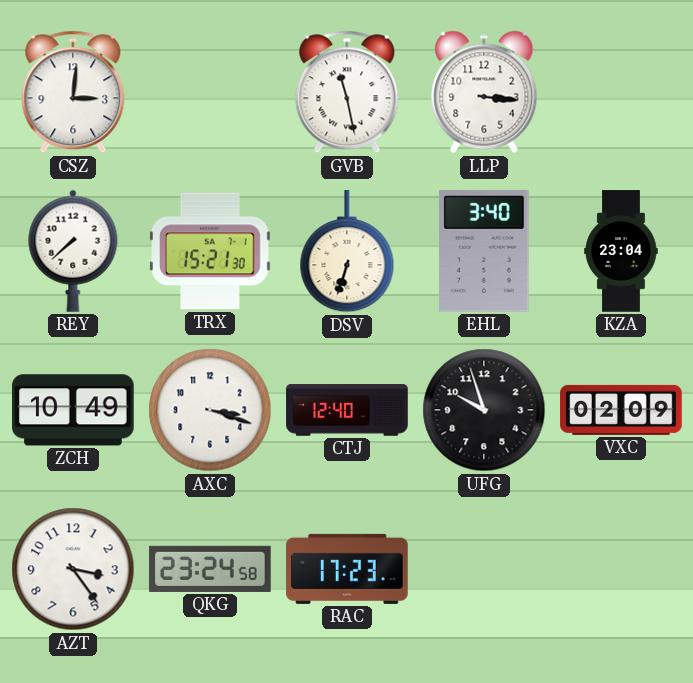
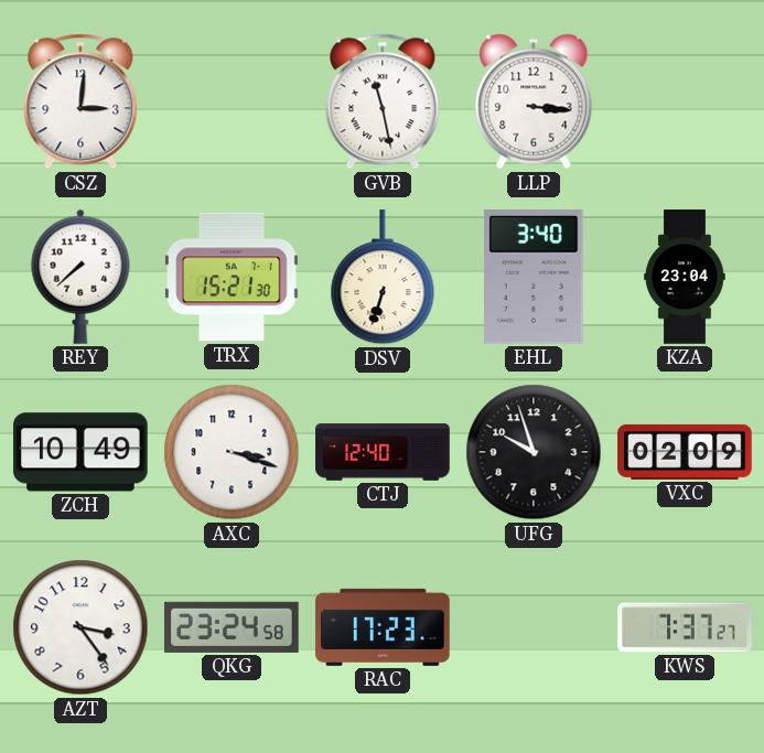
KWS: none -> 7:37
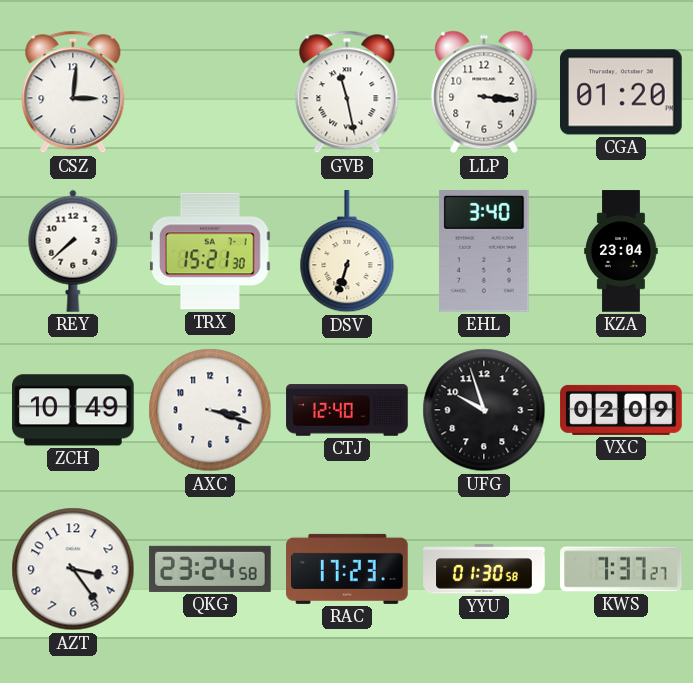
CGA: none -> 01:20
YYU: none -> 01:30
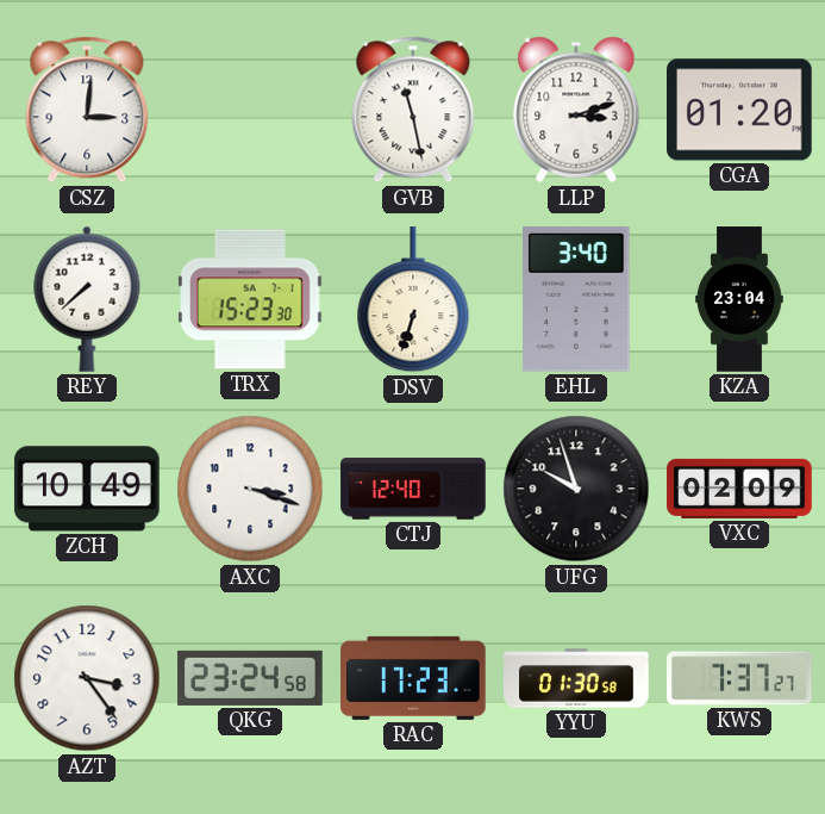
LLP: 3:16 -> 3:12
TRX: 15:21 -> 15:23
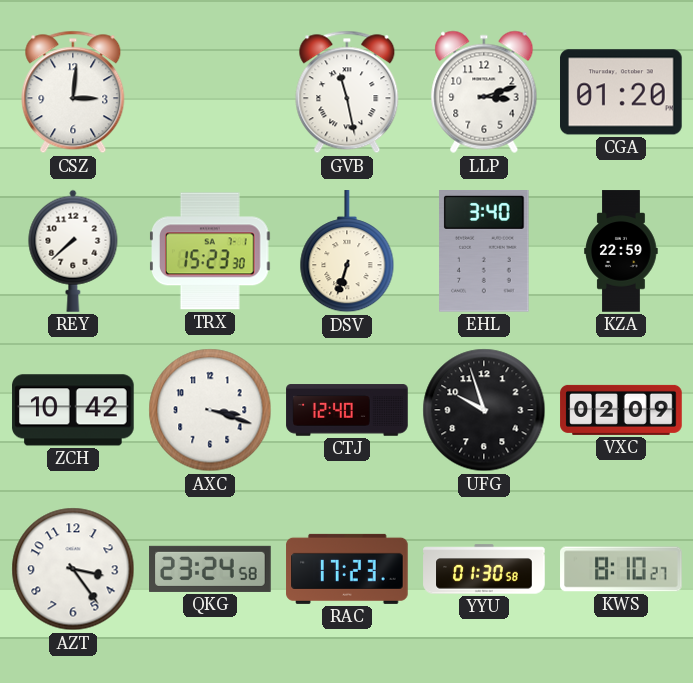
KZA: 23:04 -> 22:59
ZCH: 10:49 -> 10:42
KWS: 7:37 -> 8:10
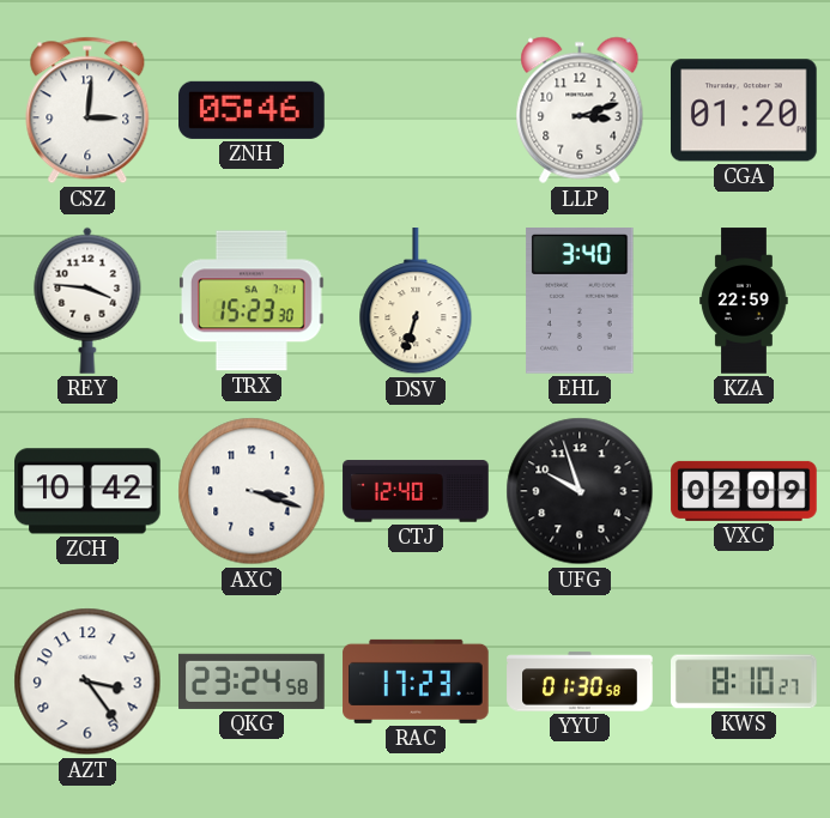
ZNH: none -> 05:46
GVB: 11:28 -> none
REY: 7:38 -> 3:46
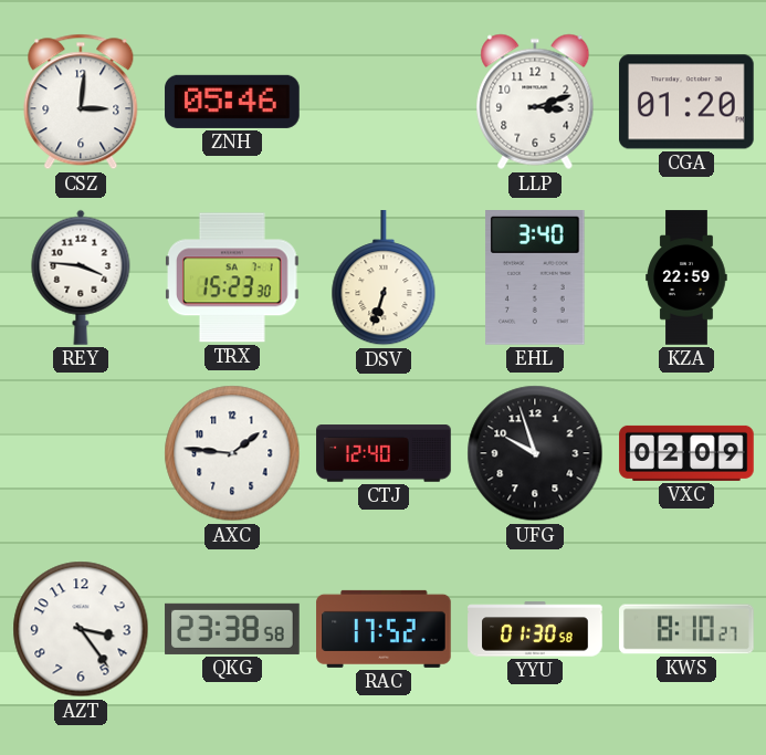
ZCH: 10:42 -> none
AXC: 3:18 -> 1:46
QKG: 23:24 -> 23:38
RAC: 17:23 -> 17:52
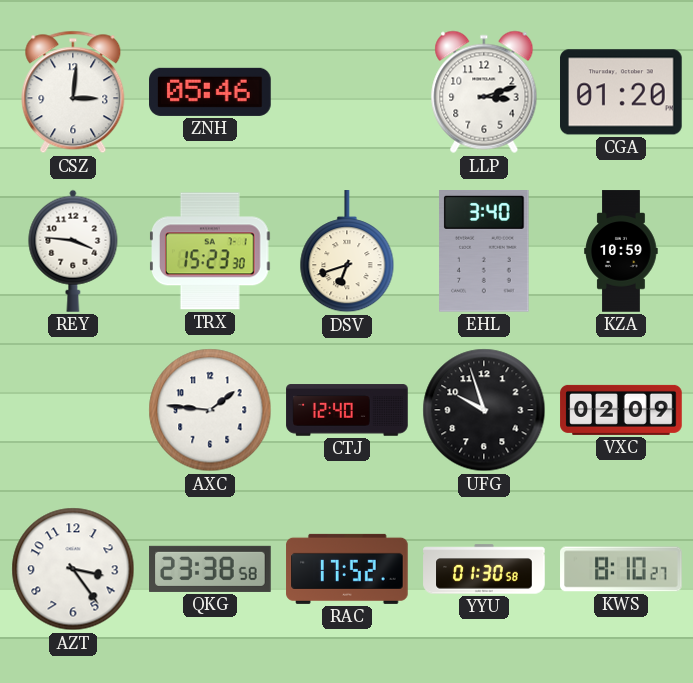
DSV: 6:33 -> 6:42
KZA: 22:59 -> 10:59
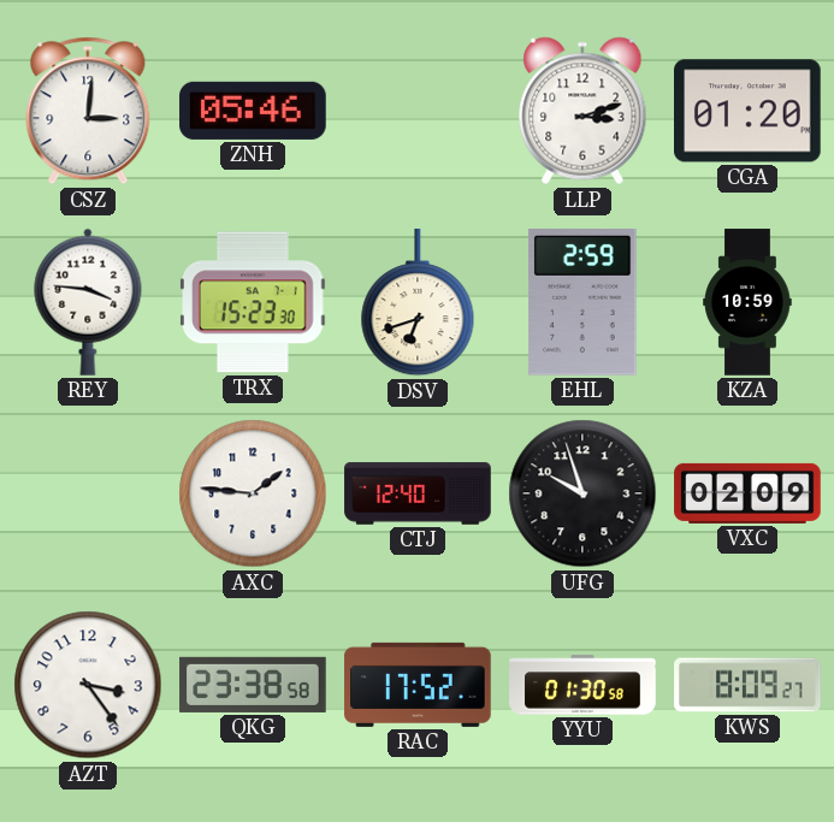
EHL: 3:40 -> 2:59
KWS: 8:10 -> 8:09
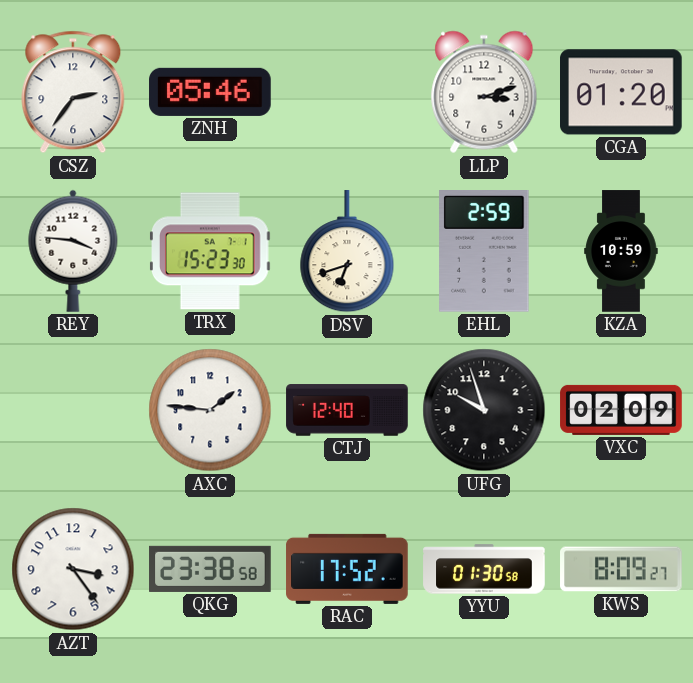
CSZ: 3:01 -> 2:36
